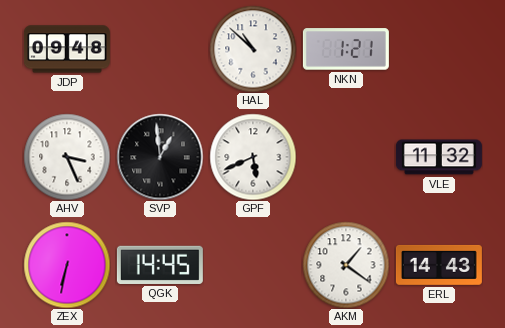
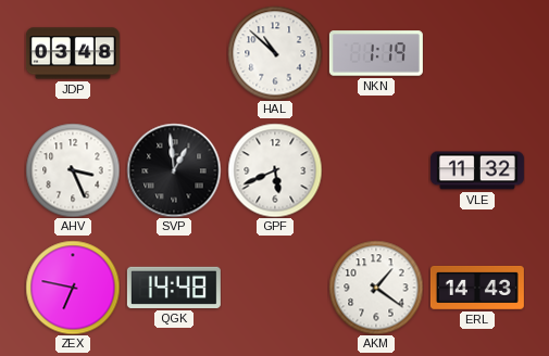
JDP: 09:48 -> 03:48
NKN: 1:21 -> 1:19
ZEX: 6:32 -> 6:47
QGK: 14:45 -> 14:48
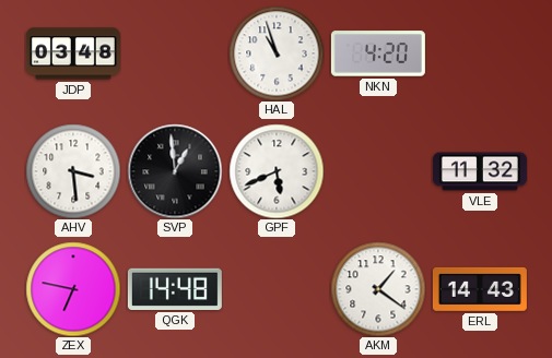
HAL: 10:52 -> 10:57
NKN: 1:19 -> 4:20
AHV: 3:26 -> 3:29
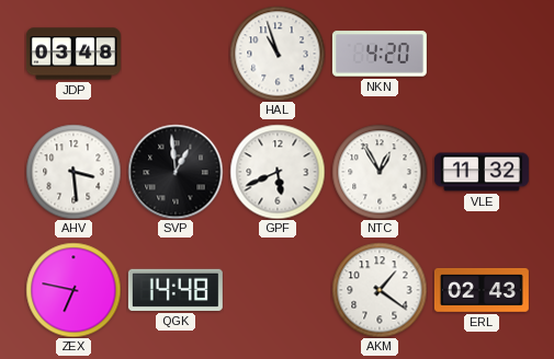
NTC: none -> 12:55
ERL: 14:43 -> 02:43
